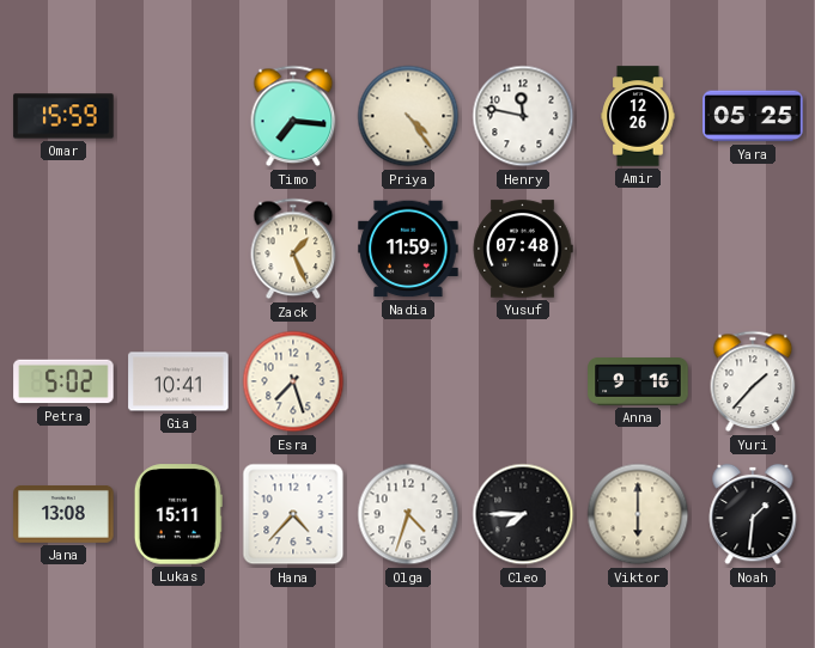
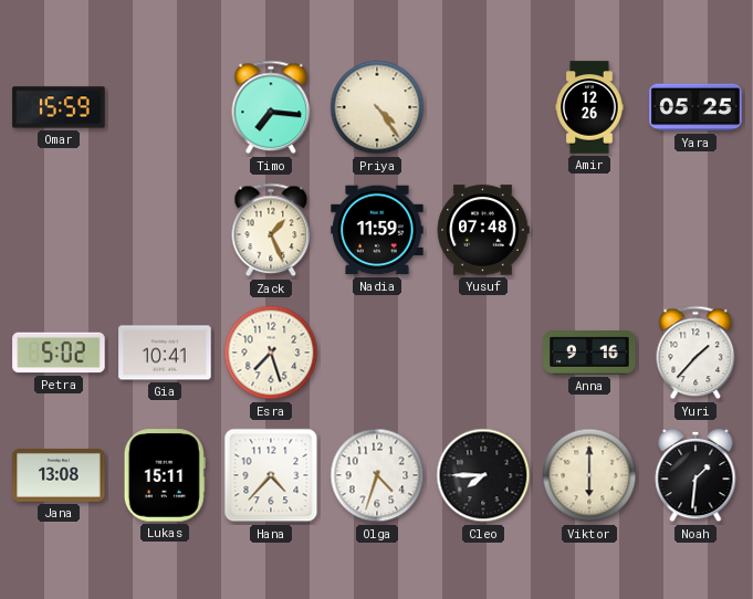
Henry: 11:47 -> none
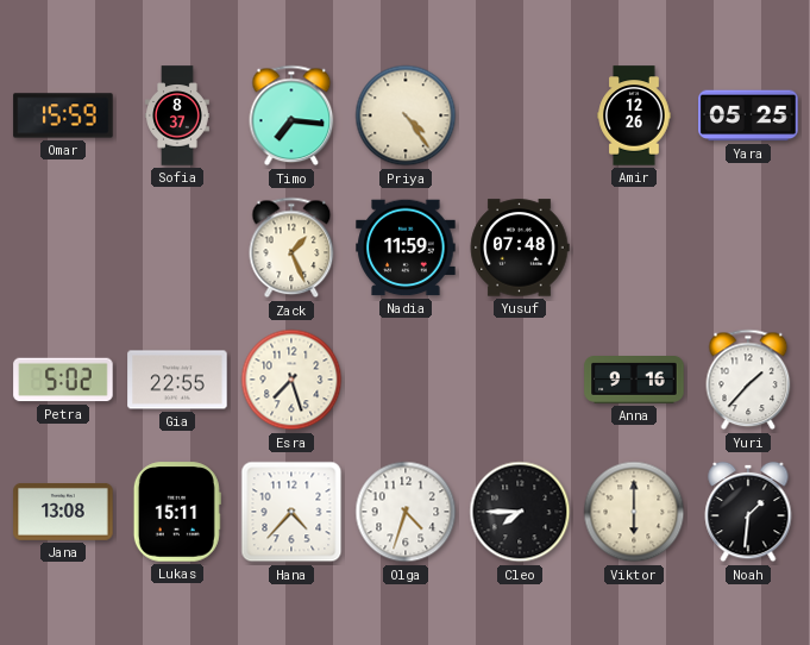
Sofia: none -> 8:37
Gia: 10:41 -> 22:55
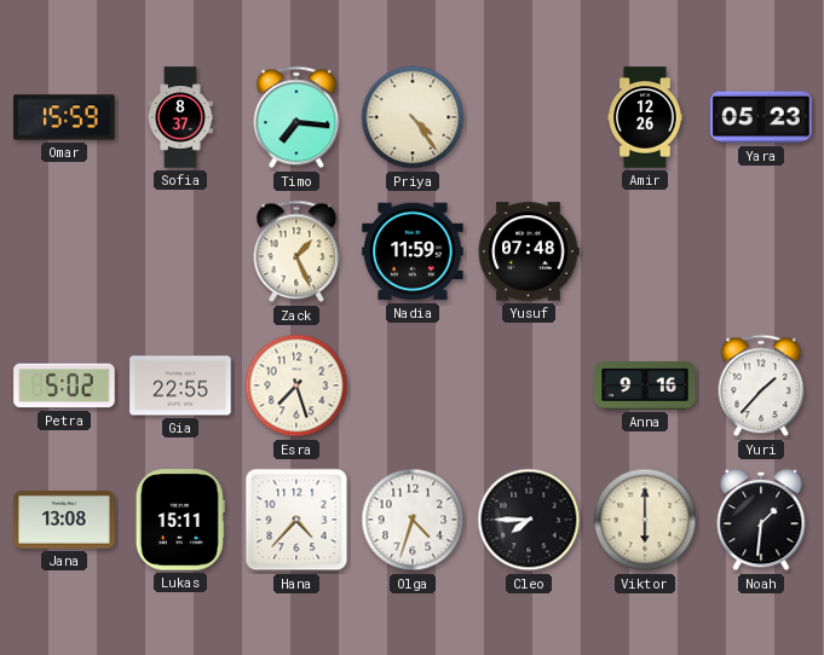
Yara: 05:25 -> 05:23
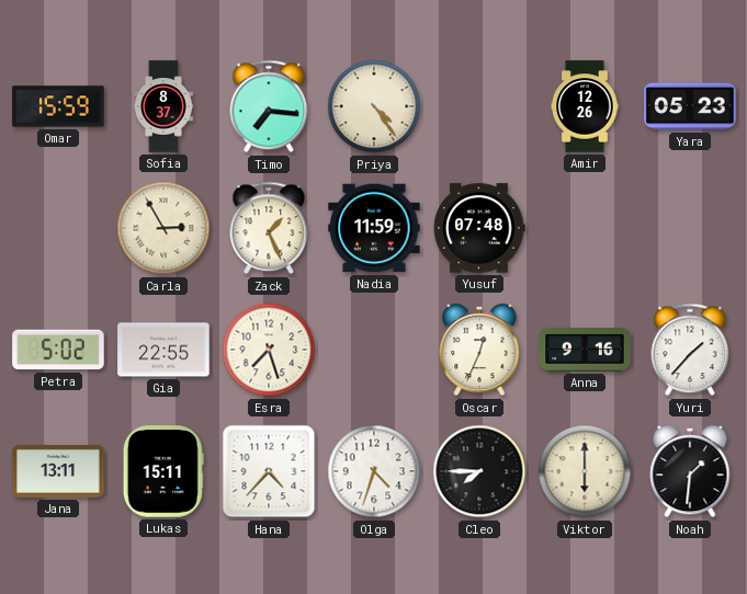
Carla: none -> 2:55
Oscar: none -> 12:34
Jana: 13:08 -> 13:11
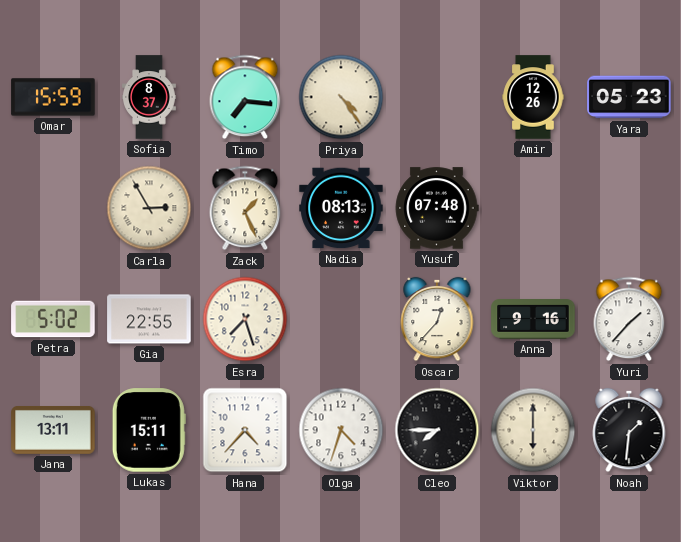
Nadia: 11:59 -> 08:13
Oscar: 12:34 -> 12:37
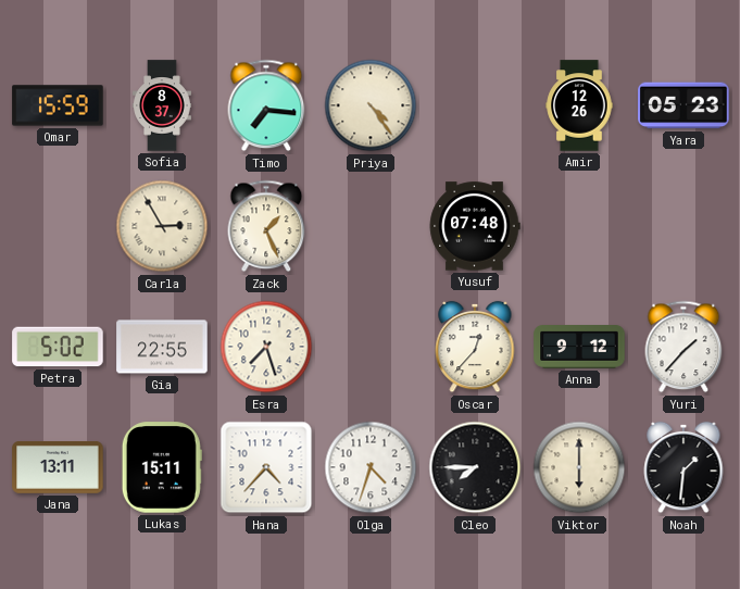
Nadia: 08:13 -> none
Anna: 9:16 -> 9:12
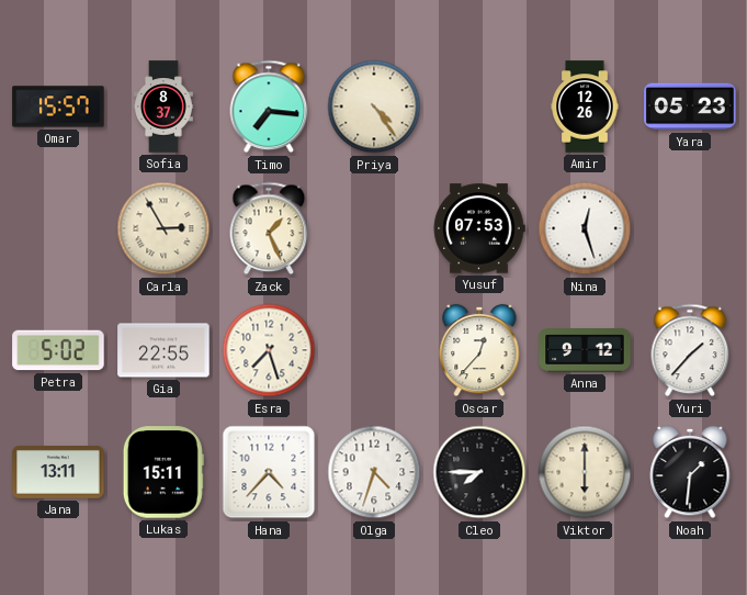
Omar: 15:59 -> 15:57
Yusuf: 07:48 -> 07:53
Nina: none -> 12:27
